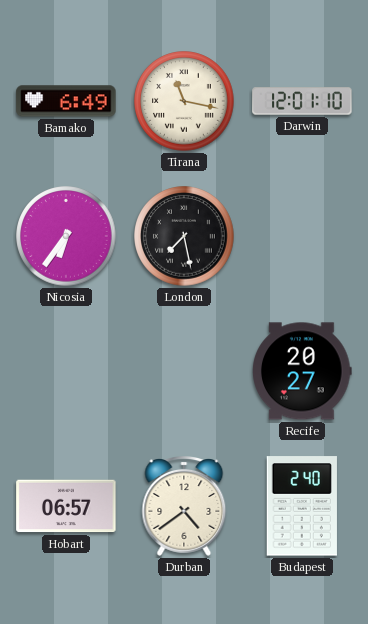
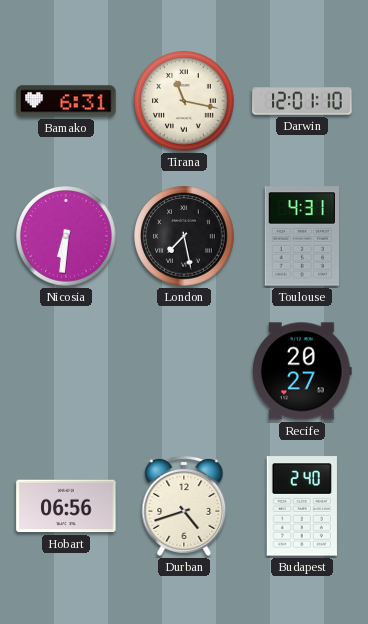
Bamako: 6:49 -> 6:31
Nicosia: 6:36 -> 6:31
Toulouse: none -> 4:31
Hobart: 06:57 -> 06:56
Durban: 4:39 -> 4:42
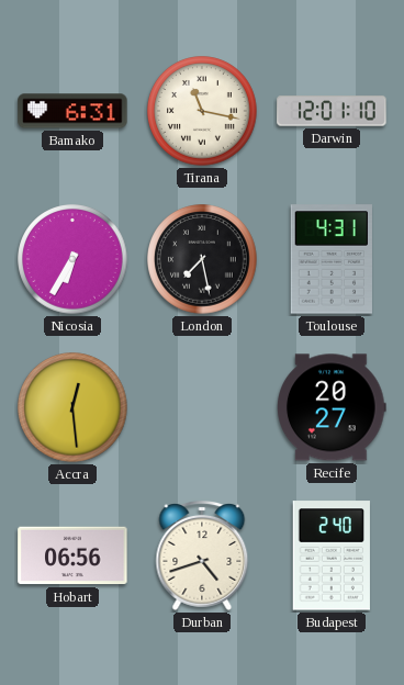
Nicosia: 6:31 -> 6:35
Accra: none -> 12:29
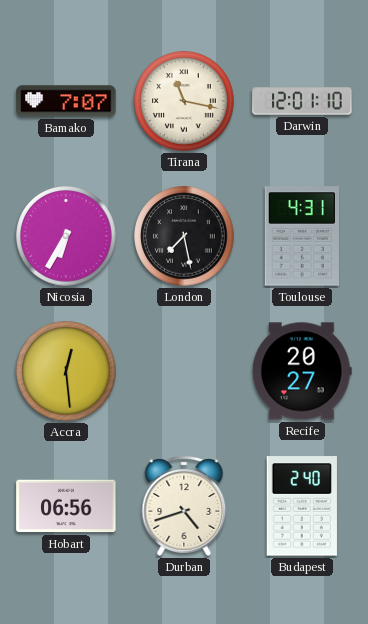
Bamako: 6:31 -> 7:07
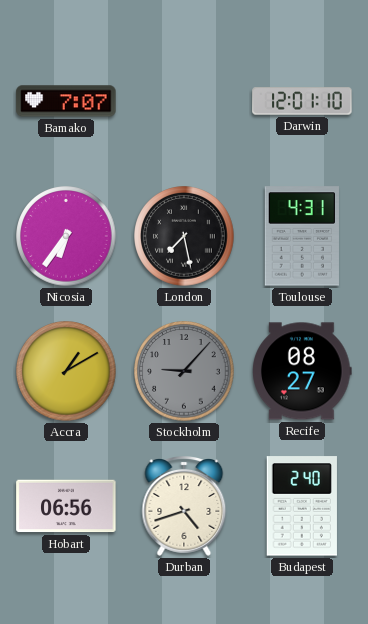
Tirana: 11:17 -> none
Nicosia: 6:35 -> 6:36
Accra: 12:29 -> 1:10
Stockholm: none -> 9:07
Recife: 20:27 -> 08:27
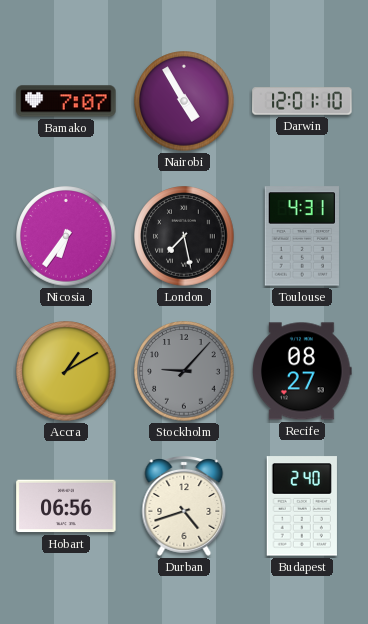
Nairobi: none -> 4:55
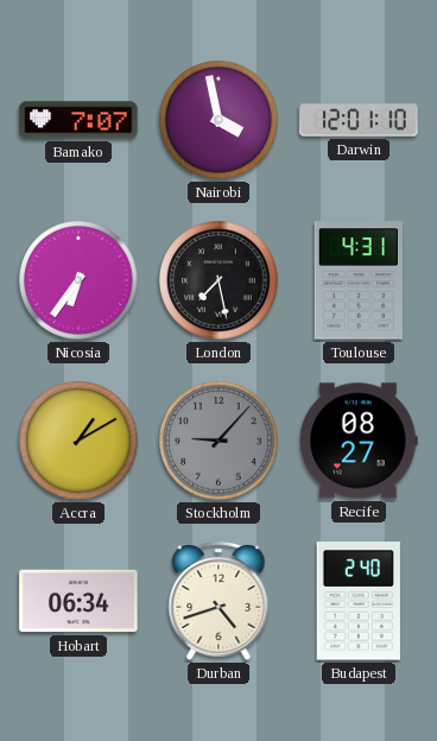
Nairobi: 4:55 -> 3:58
Hobart: 06:56 -> 06:34
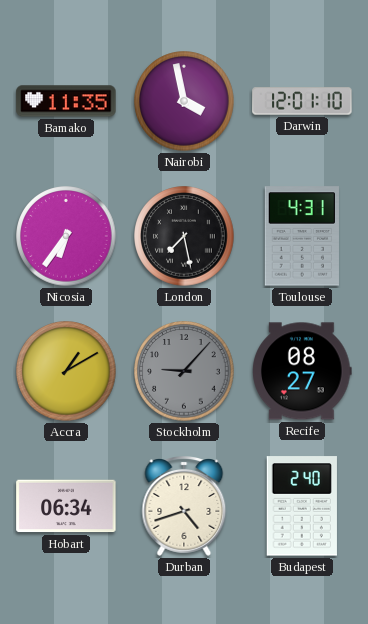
Bamako: 7:07 -> 11:35
